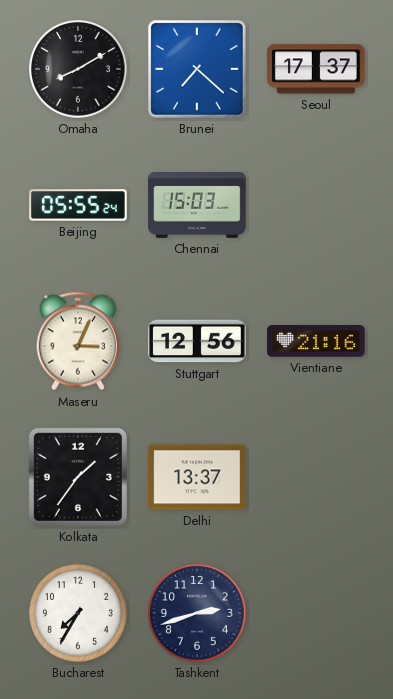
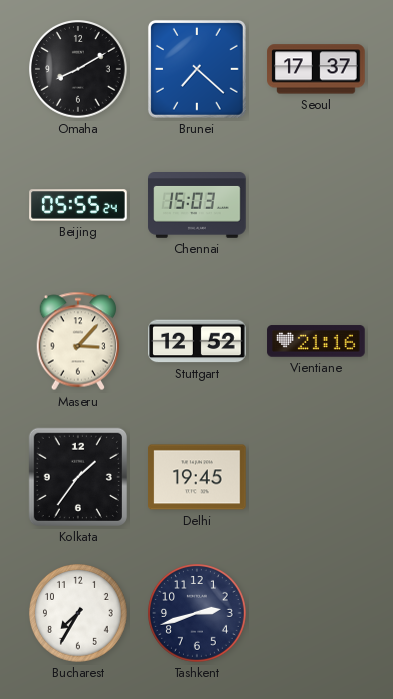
Maseru: 3:04 -> 3:07
Stuttgart: 12:56 -> 12:52
Delhi: 13:37 -> 19:45
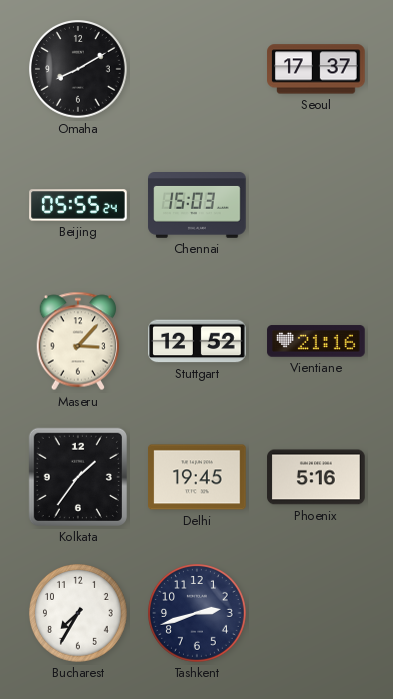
Brunei: 7:22 -> none
Phoenix: none -> 5:16
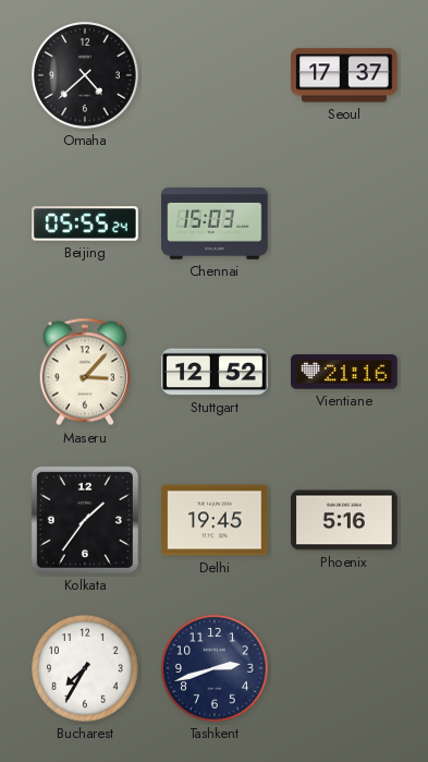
Omaha: 8:10 -> 4:38
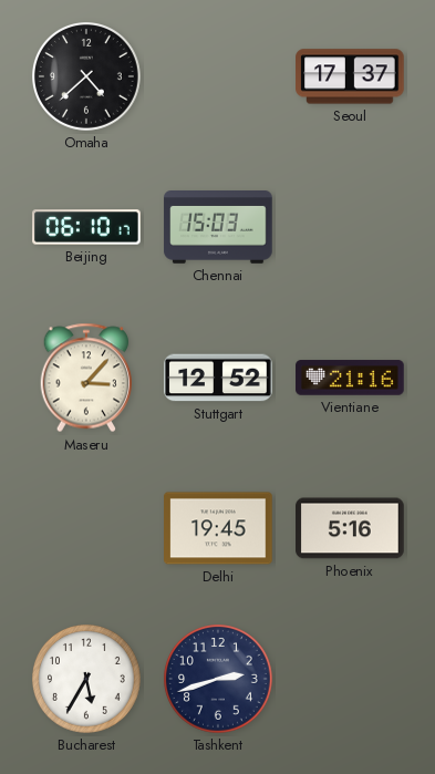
Beijing: 05:55 -> 06:10
Kolkata: 1:36 -> none
Bucharest: 7:35 -> 5:35
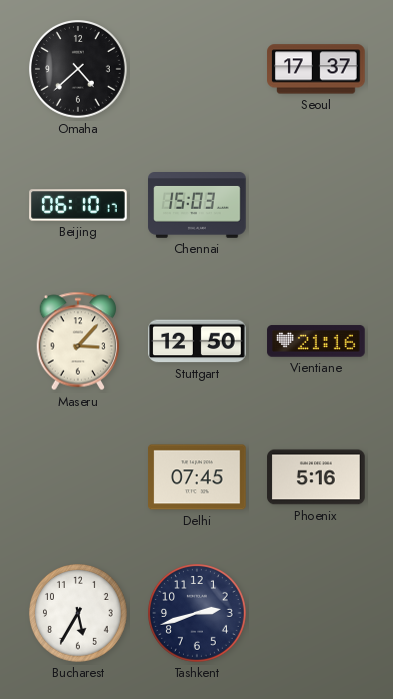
Stuttgart: 12:52 -> 12:50
Delhi: 19:45 -> 07:45
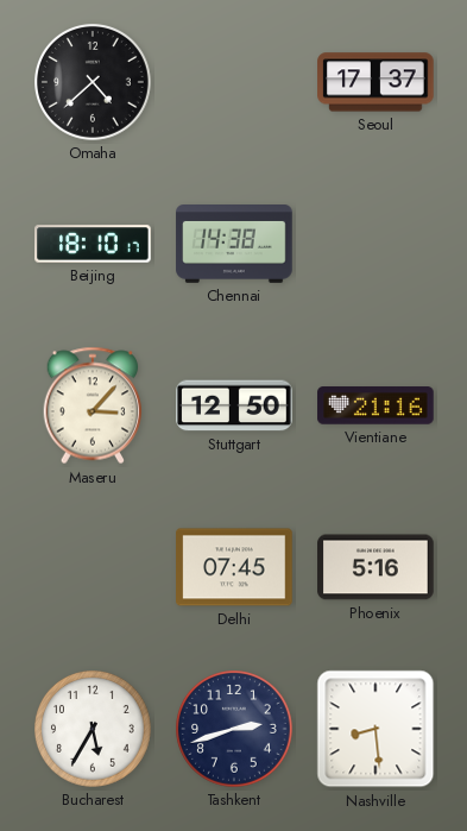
Beijing: 06:10 -> 18:10
Chennai: 15:03 -> 14:38
Nashville: none -> 8:29
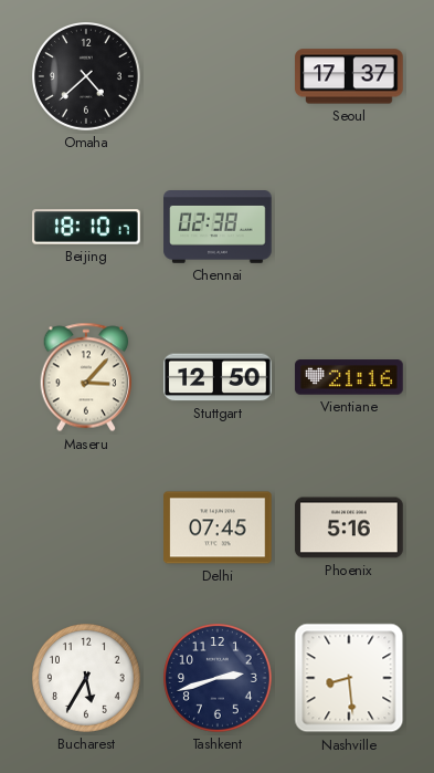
Chennai: 14:38 -> 02:38
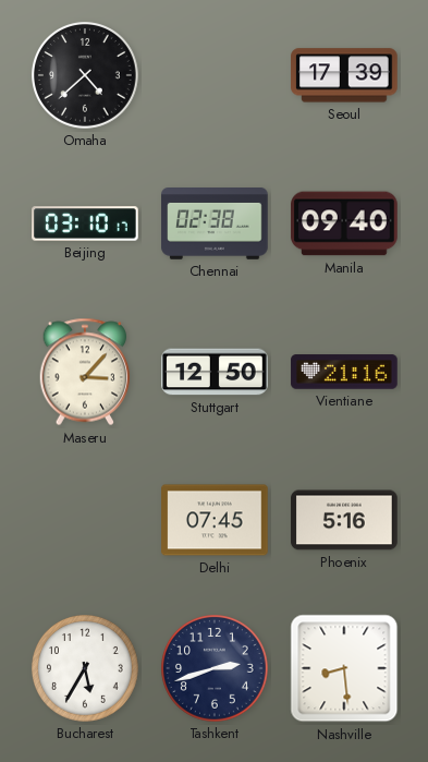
Seoul: 17:37 -> 17:39
Beijing: 18:10 -> 03:10
Manila: none -> 09:40
